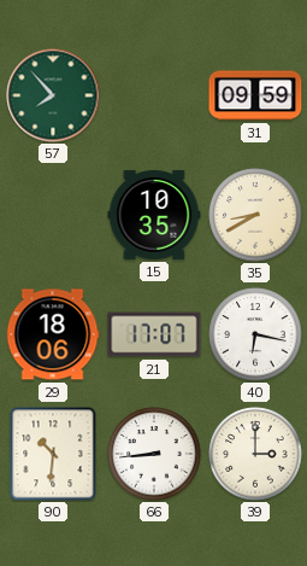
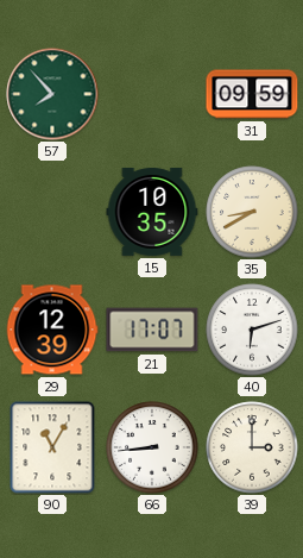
29: 18:06 -> 12:39
40: 6:17 -> 6:12
90: 10:31 -> 11:05
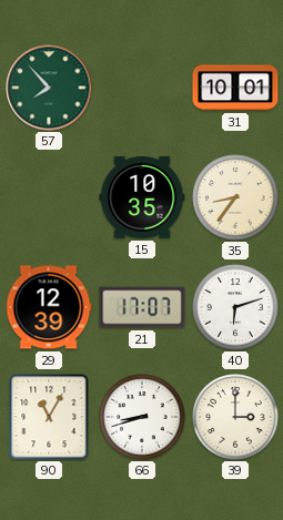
31: 09:59 -> 10:01
35: 8:40 -> 8:36
66: 8:44 -> 8:42
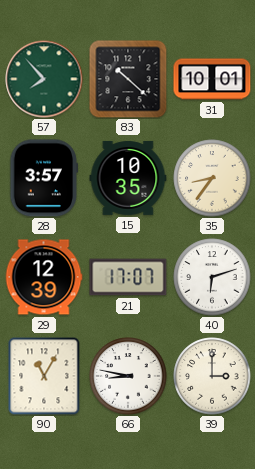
83: none -> 10:22
28: none -> 3:57
66: 8:42 -> 8:47
